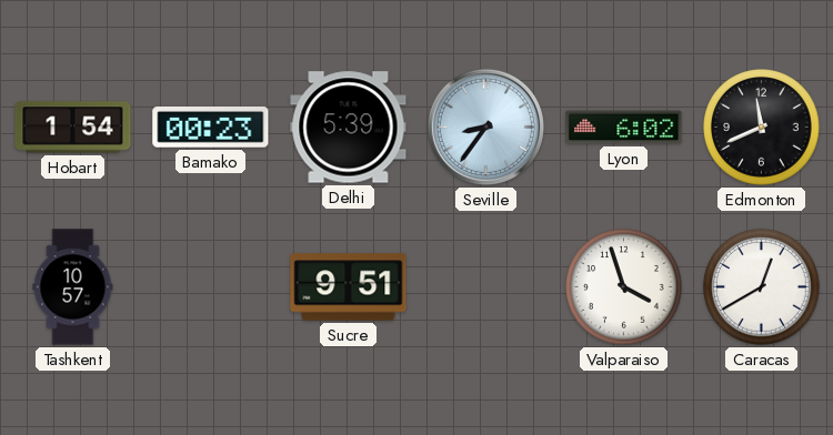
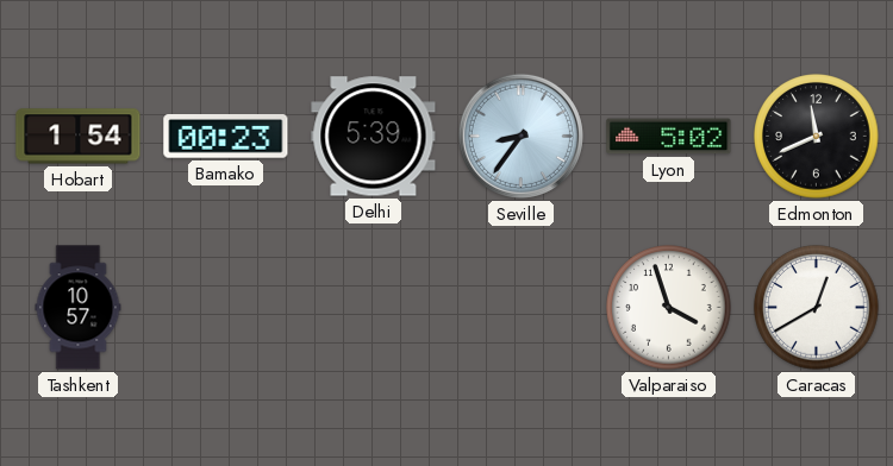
Lyon: 6:02 -> 5:02
Sucre: 9:51 -> none
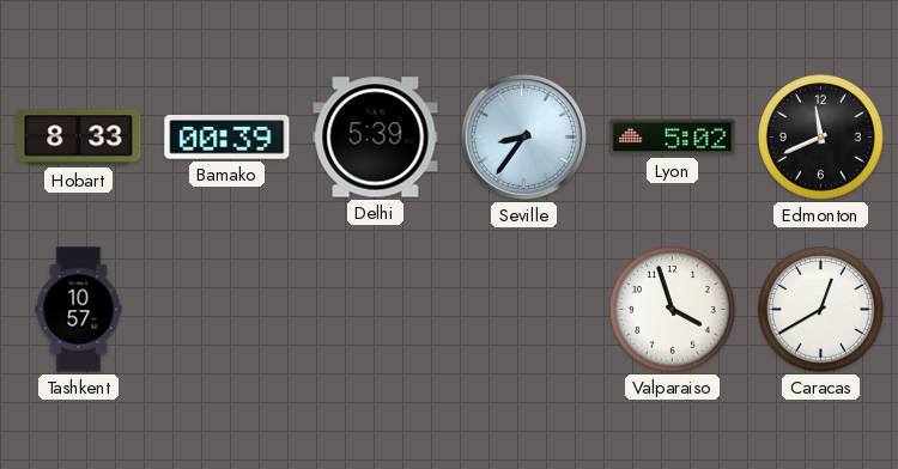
Hobart: 1:54 -> 8:33
Bamako: 00:23 -> 00:39
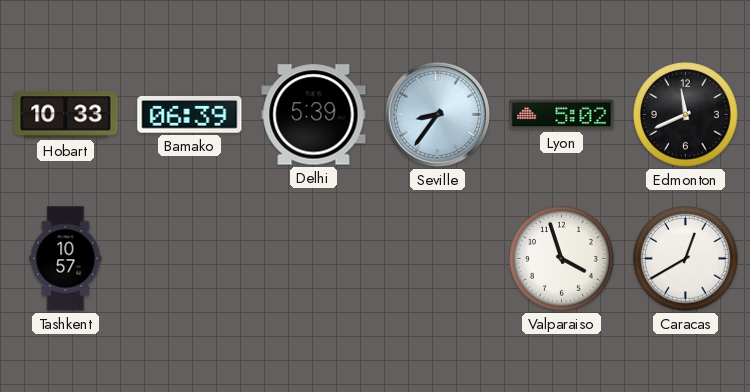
Hobart: 8:33 -> 10:33
Bamako: 00:39 -> 06:39
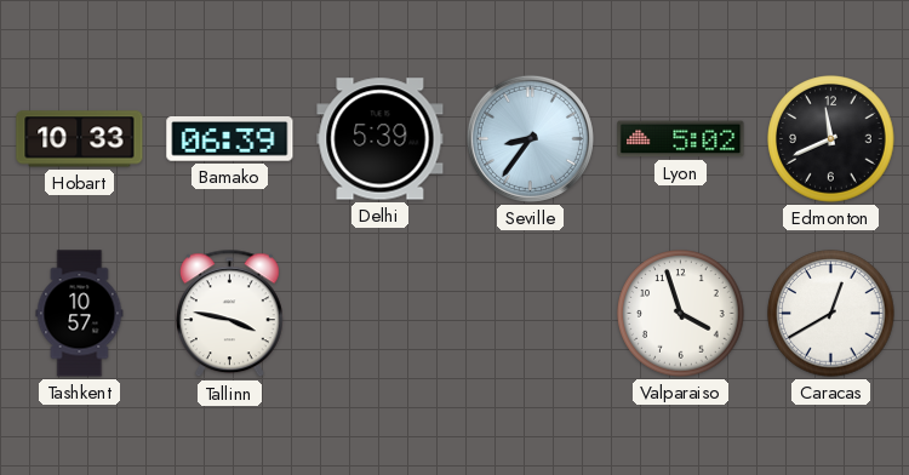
Tallinn: none -> 3:47
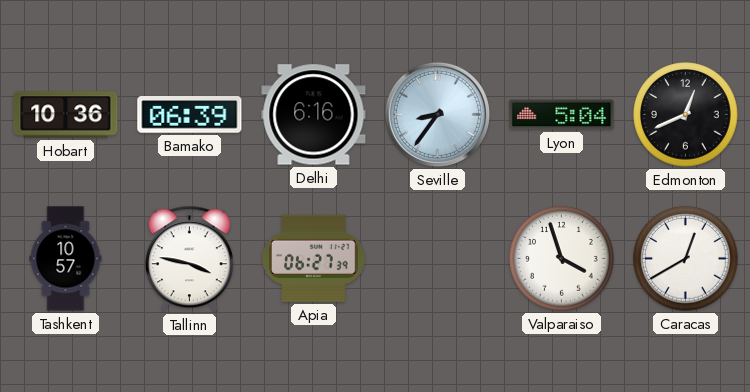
Hobart: 10:33 -> 10:36
Delhi: 5:39 -> 6:16
Lyon: 5:02 -> 5:04
Edmonton: 11:41 -> 12:41
Apia: none -> 06:27
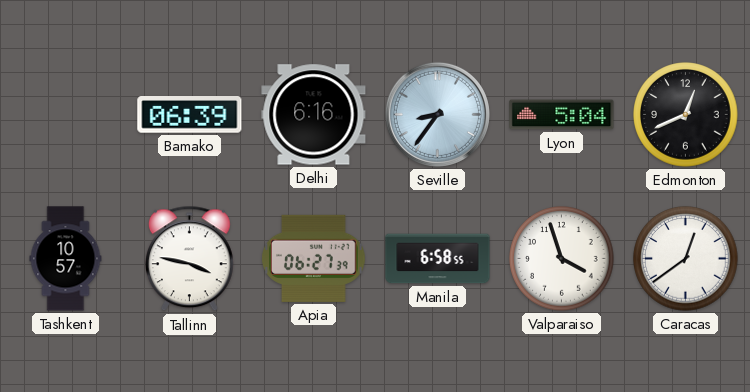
Hobart: 10:36 -> none
Manila: none -> 6:58
Caracas: 12:40 -> 12:39
